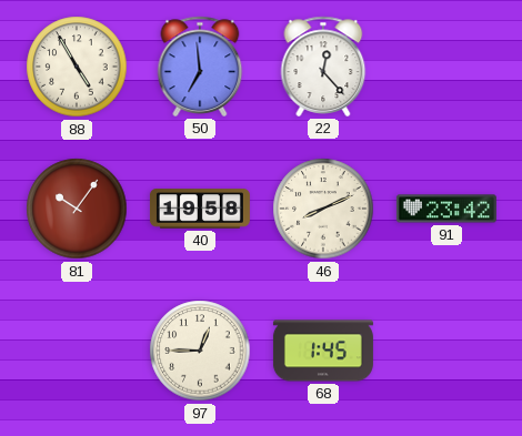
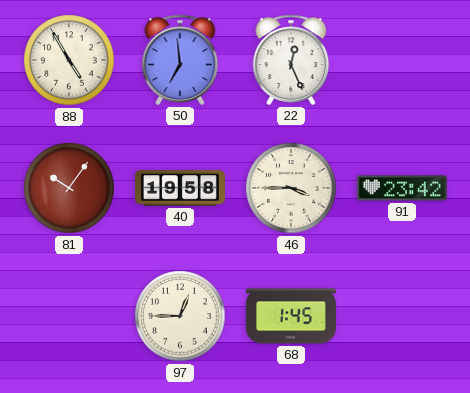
22: 12:23 -> 12:26
46: 8:11 -> 3:45
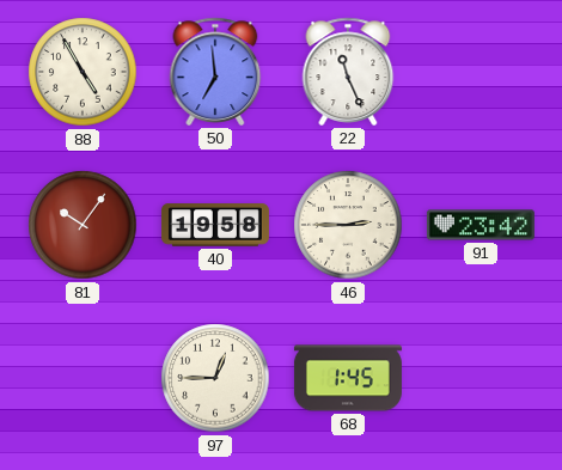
22: 12:26 -> 11:26
46: 3:45 -> 2:45
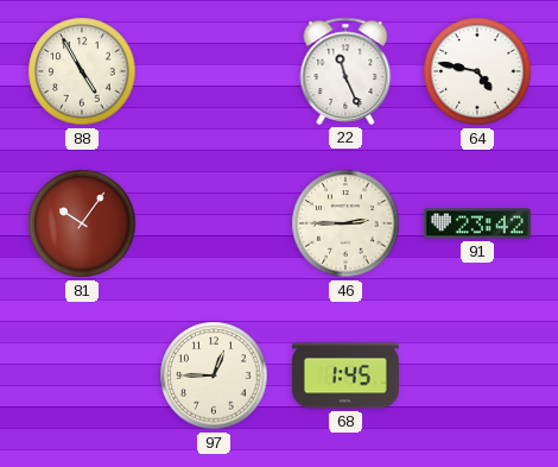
50: 6:59 -> none
64: none -> 4:47
40: 19:58 -> none
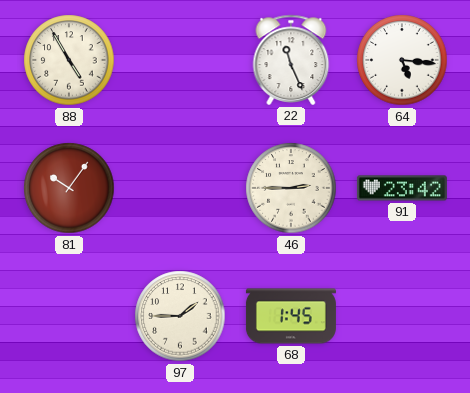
64: 4:47 -> 5:16
97: 12:45 -> 1:45
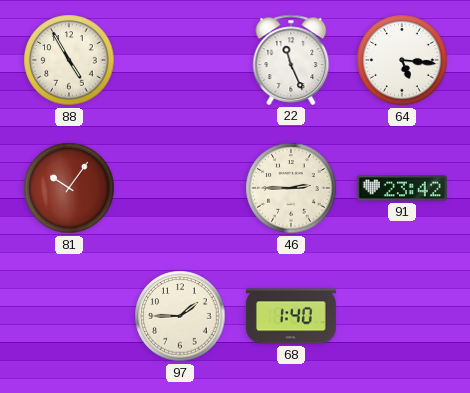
68: 1:45 -> 1:40
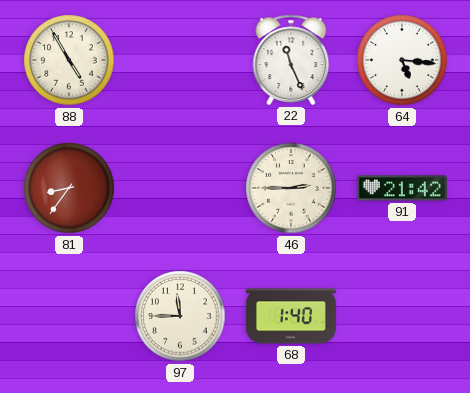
81: 10:06 -> 8:36
91: 23:42 -> 21:42
97: 1:45 -> 11:45
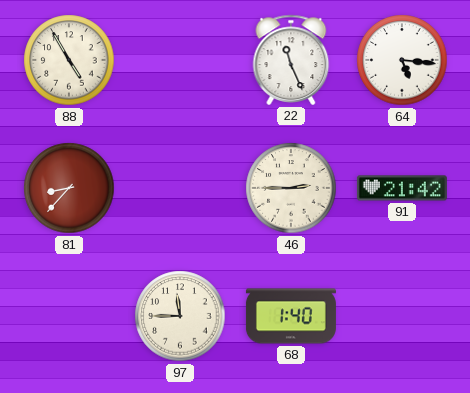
81: 8:36 -> 8:37
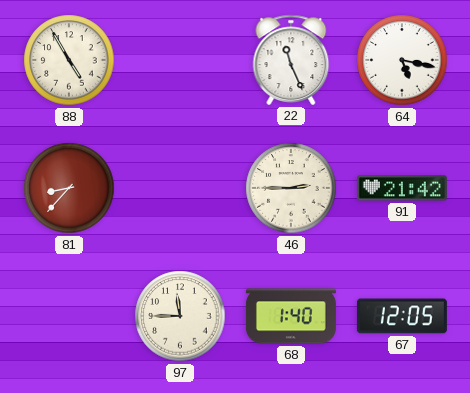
64: 5:16 -> 5:17
67: none -> 12:05
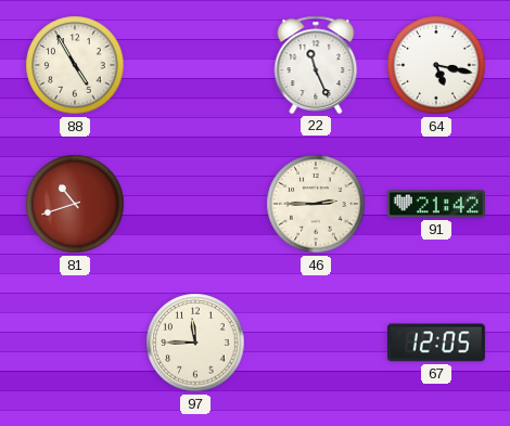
81: 8:37 -> 10:42
68: 1:40 -> none
